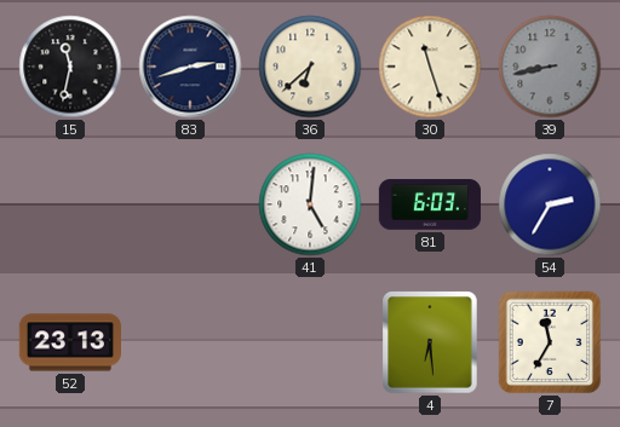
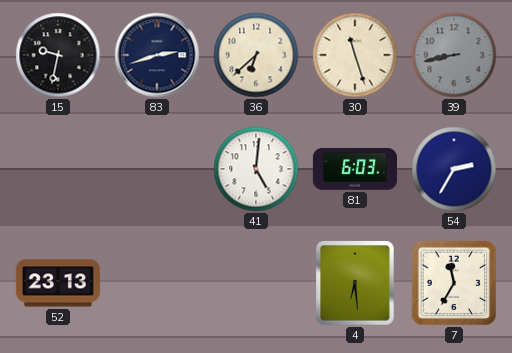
15: 11:32 -> 9:32
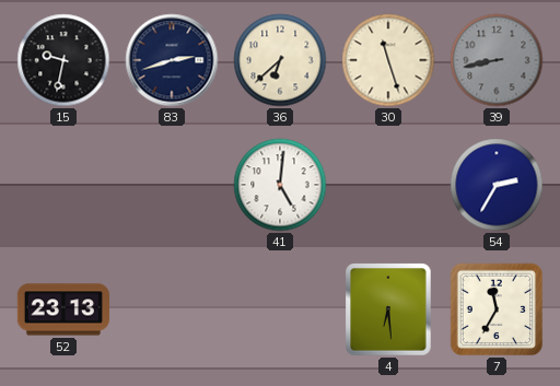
81: 6:03 -> none
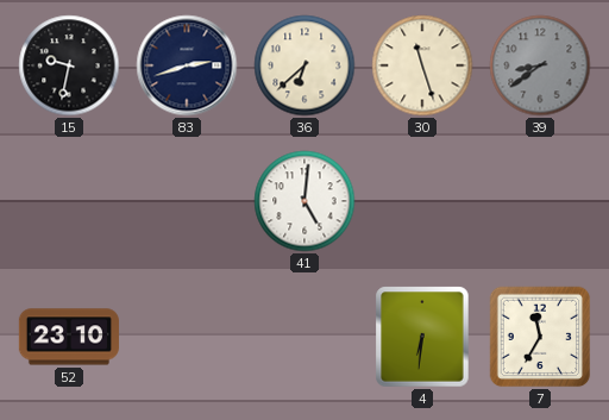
39: 8:43 -> 8:39
54: 2:35 -> none
52: 23:13 -> 23:10
4: 6:29 -> 6:31
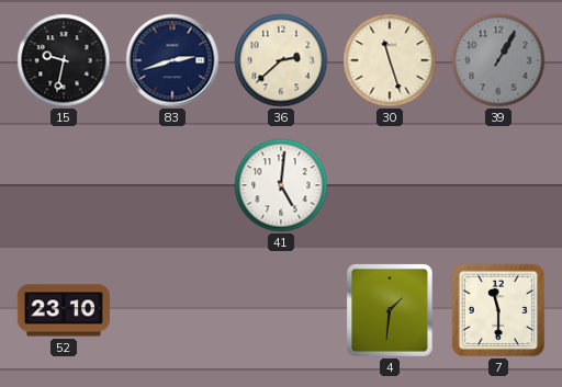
36: 6:38 -> 2:38
39: 8:39 -> 1:05
4: 6:31 -> 1:31
7: 11:35 -> 11:30
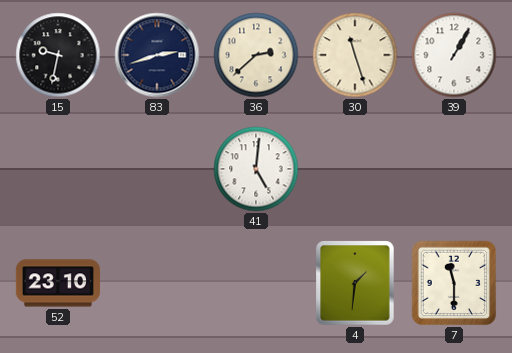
39 dial: grey -> white
